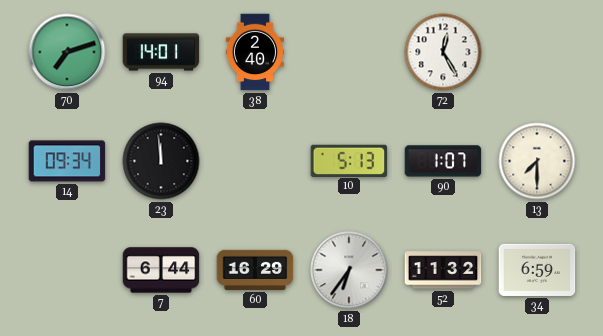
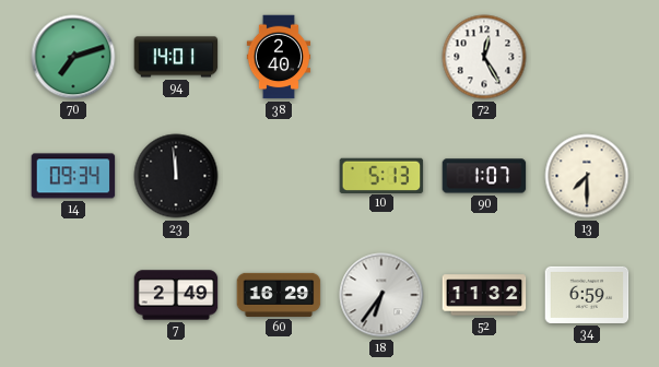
7: 6:44 -> 2:49
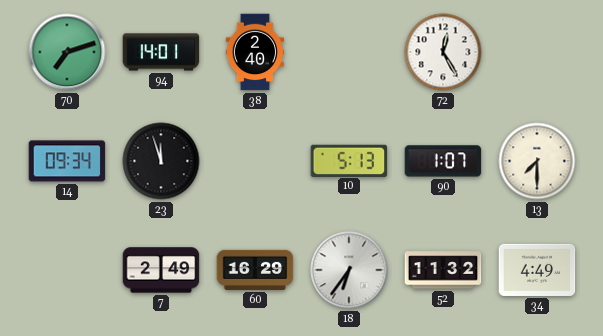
23: 11:59 -> 11:57
34: 6:59 -> 4:49
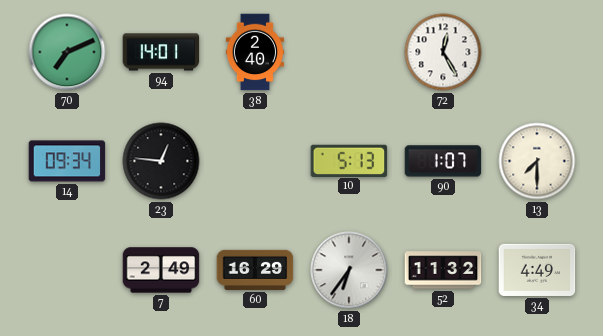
70: 7:12 -> 7:11
23: 11:57 -> 12:46
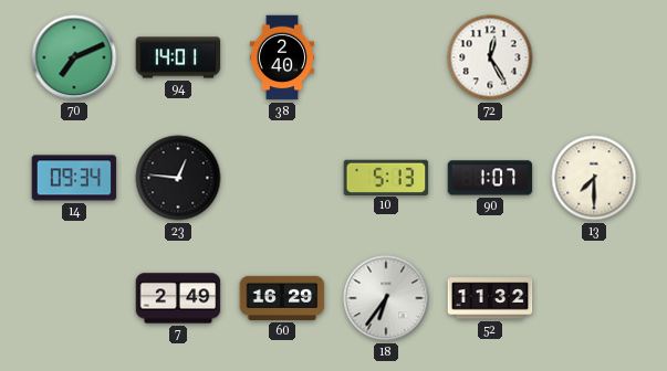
34: 4:49 -> none
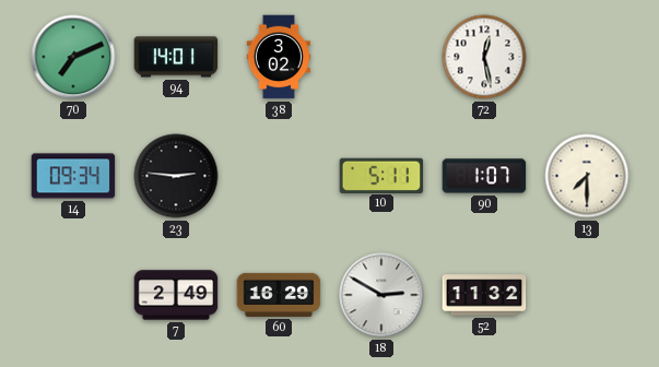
38: 2:40 -> 3:02
72: 12:25 -> 12:28
23: 12:46 -> 2:46
10: 5:13 -> 5:11
18: 6:36 -> 2:50
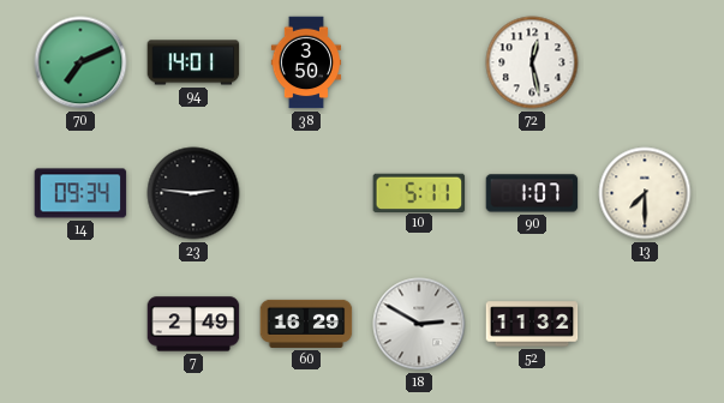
38: 3:02 -> 3:50
